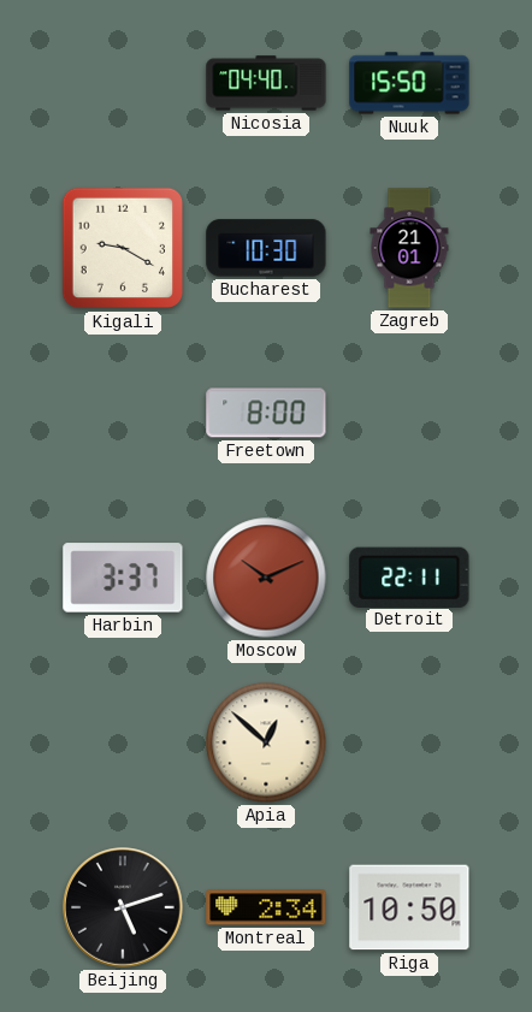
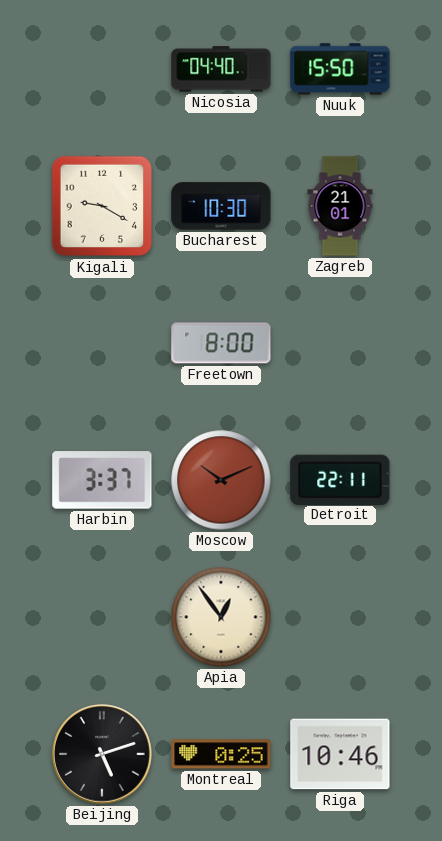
Apia: 12:52 -> 12:54
Montreal: 2:34 -> 0:25
Riga: 10:50 -> 10:46
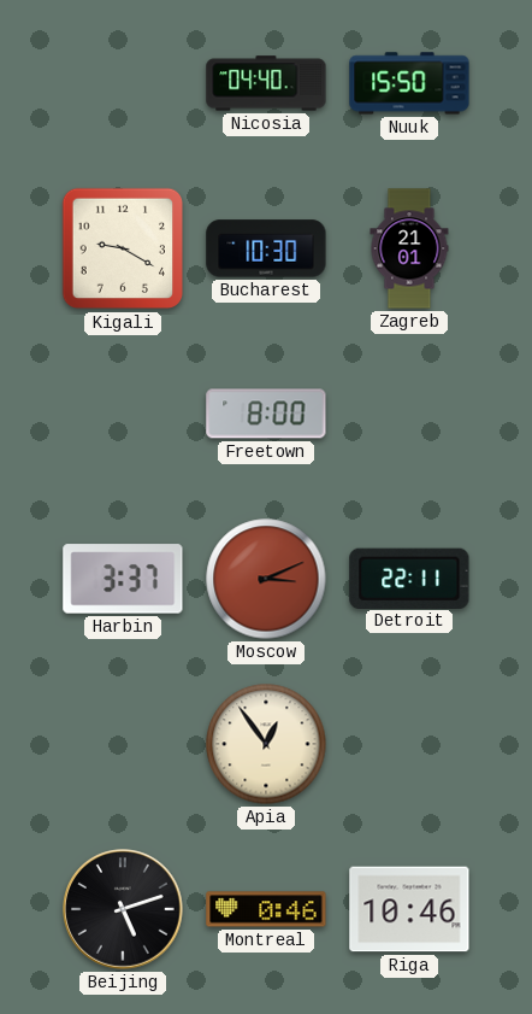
Moscow: 10:11 -> 3:11
Montreal: 0:25 -> 0:46
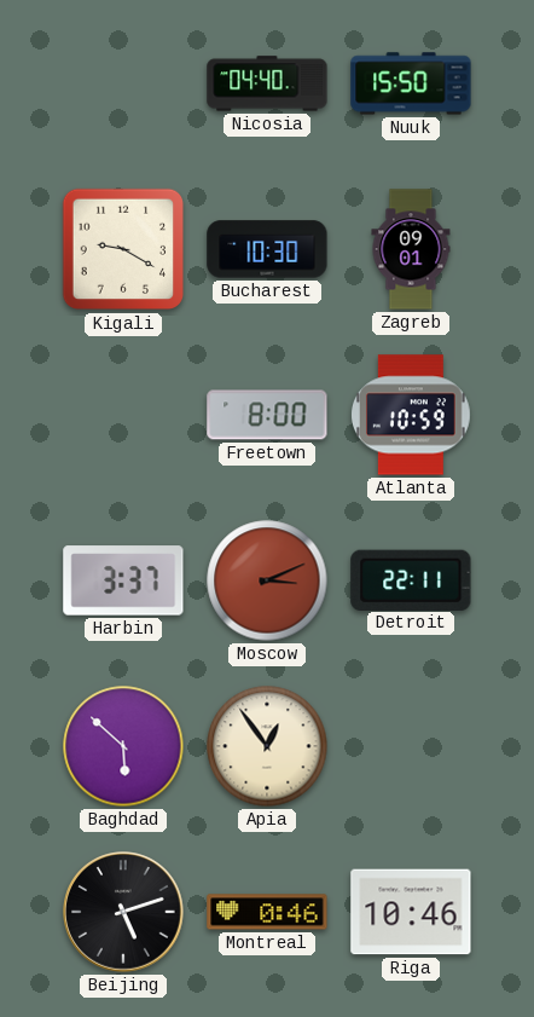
Zagreb: 21:01 -> 09:01
Atlanta: none -> 10:59
Baghdad: none -> 5:52
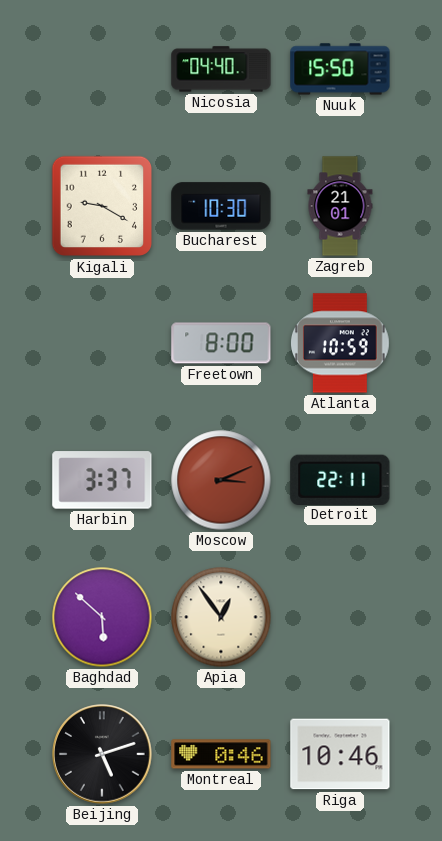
Zagreb: 09:01 -> 21:01
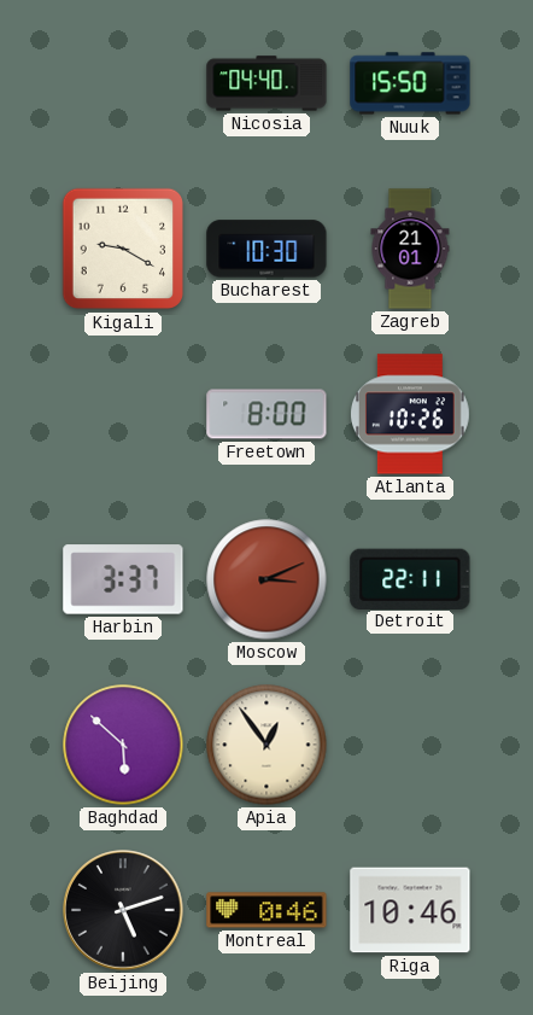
Atlanta: 10:59 -> 10:26
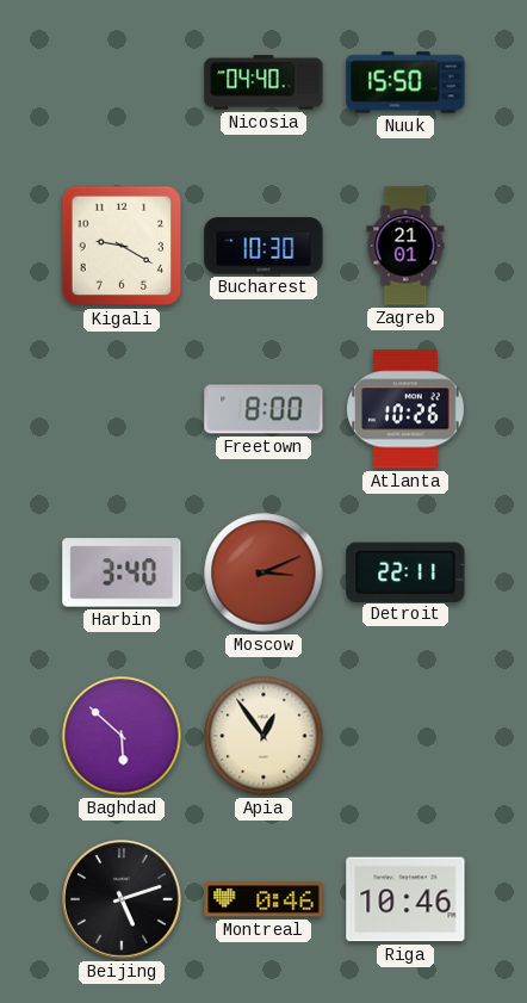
Harbin: 3:37 -> 3:40
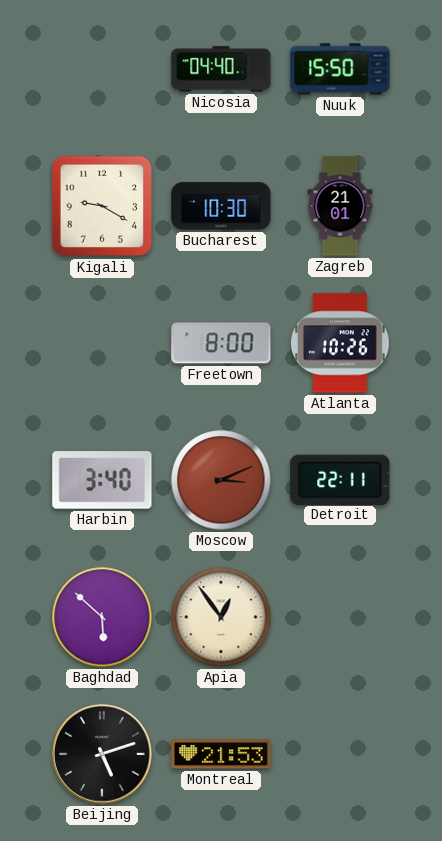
Montreal: 0:46 -> 21:53
Riga: 10:46 -> none
